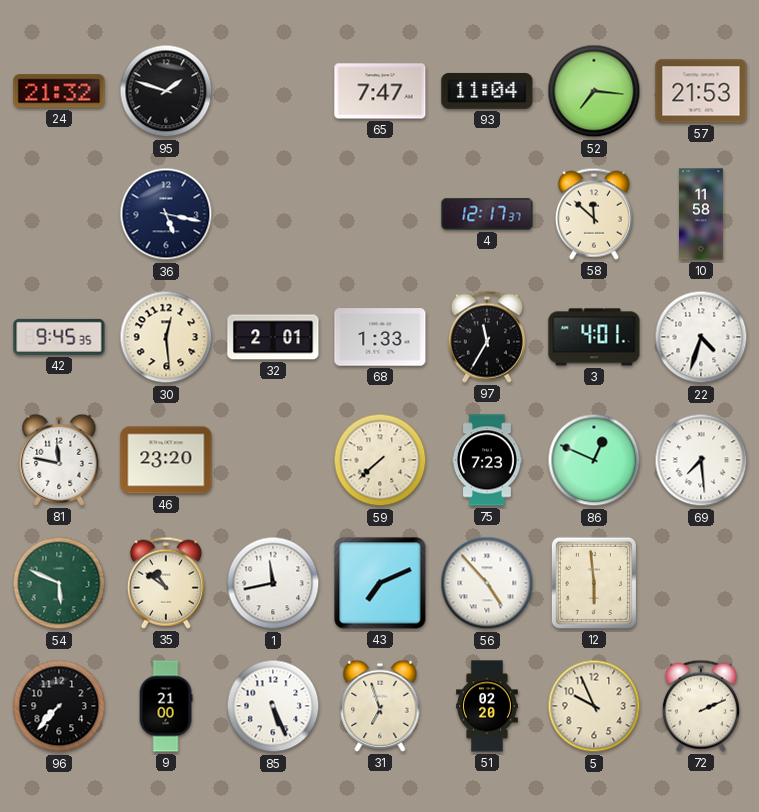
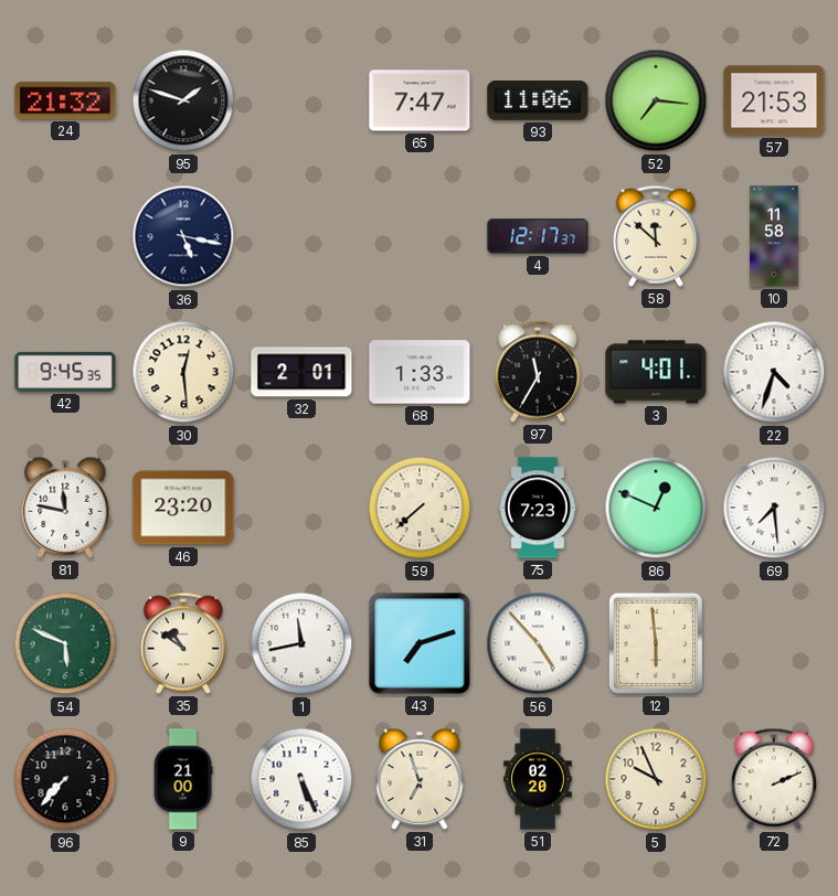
93: 11:04 -> 11:06
43: 7:11 -> 7:12
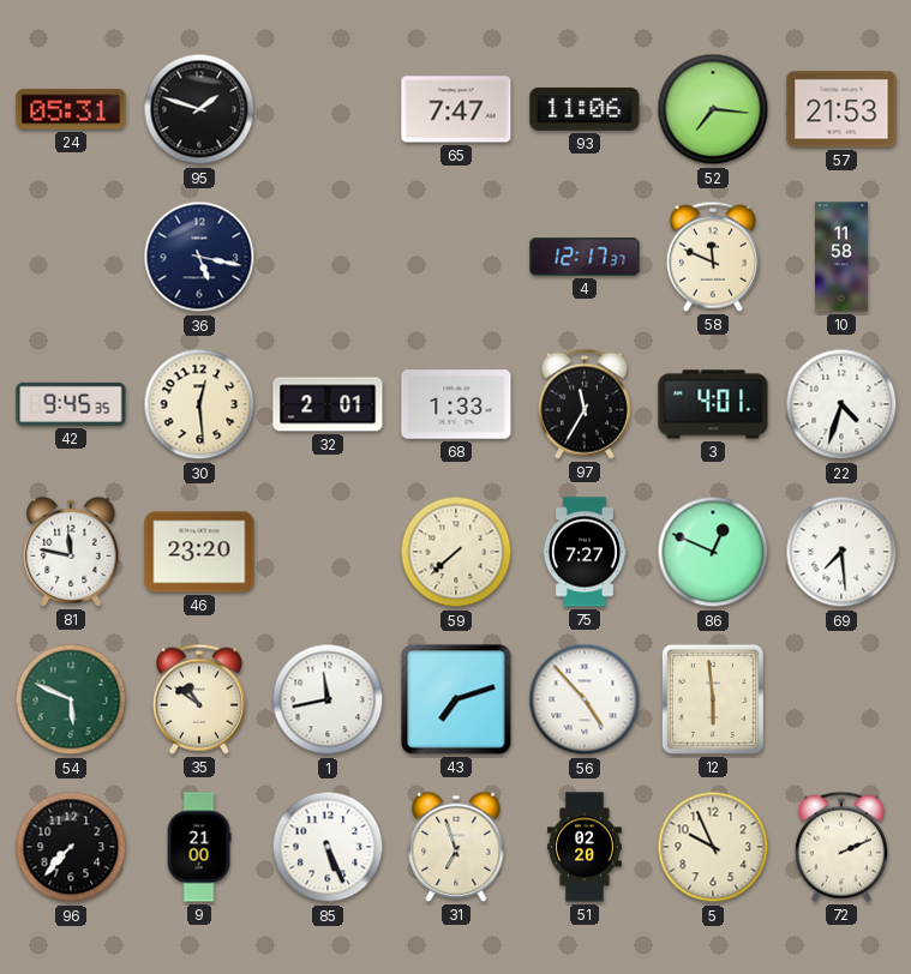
24: 21:32 -> 05:31
58: 11:52 -> 11:49
75: 7:23 -> 7:27
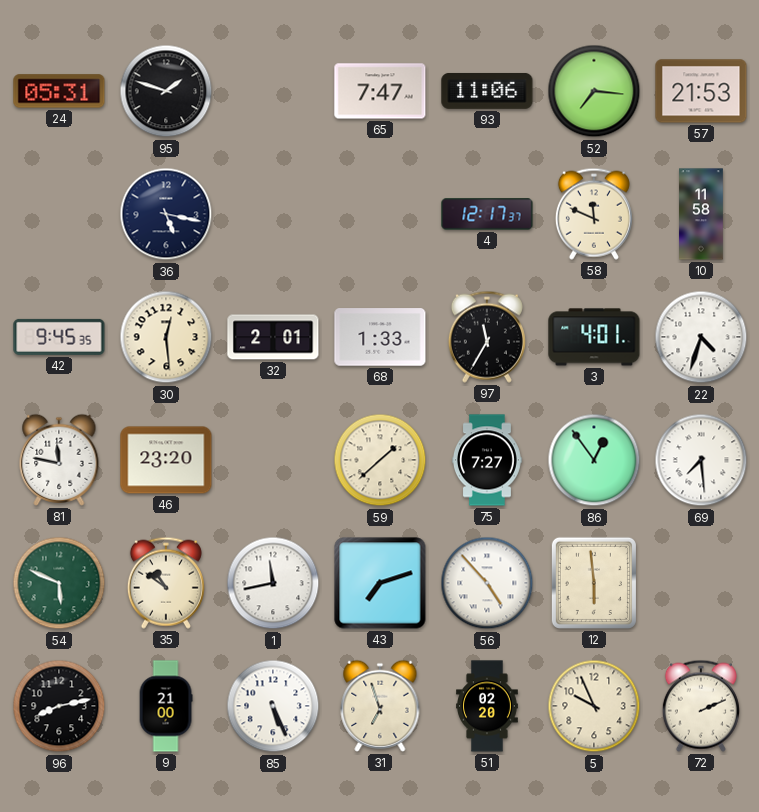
59: 7:38 -> 1:38
86: 12:49 -> 12:54
96: 7:37 -> 8:13
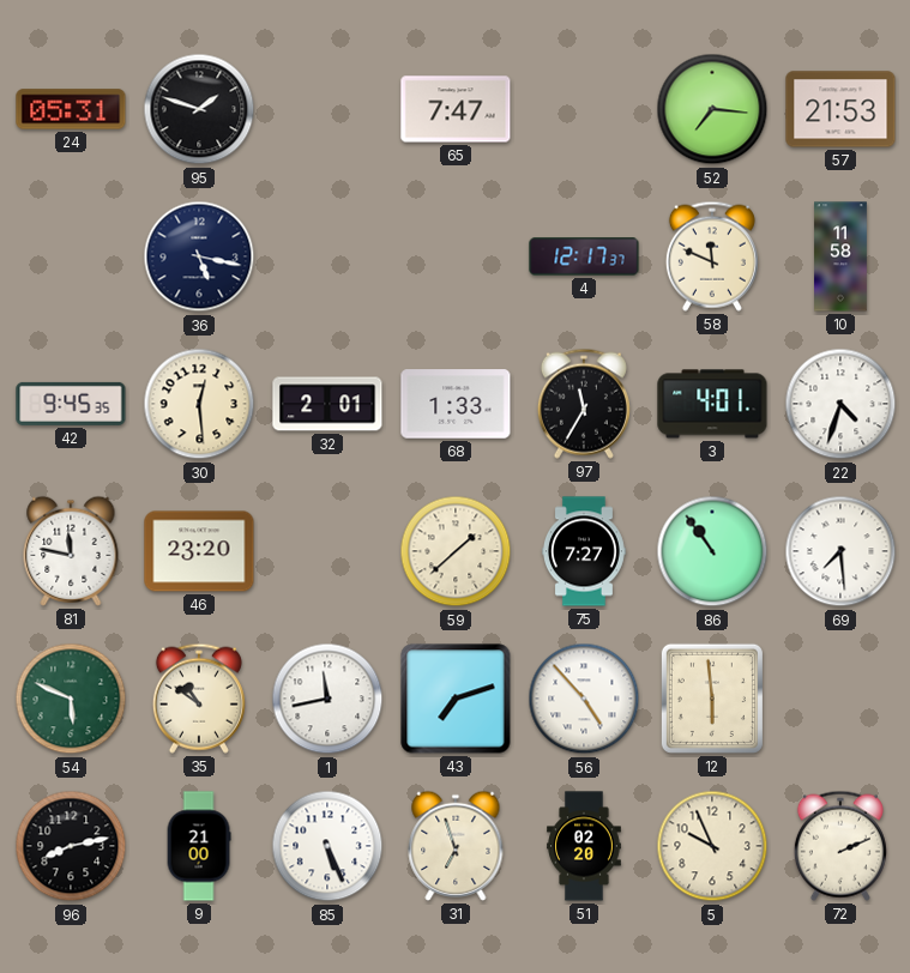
93: 11:06 -> none
86: 12:54 -> 10:54
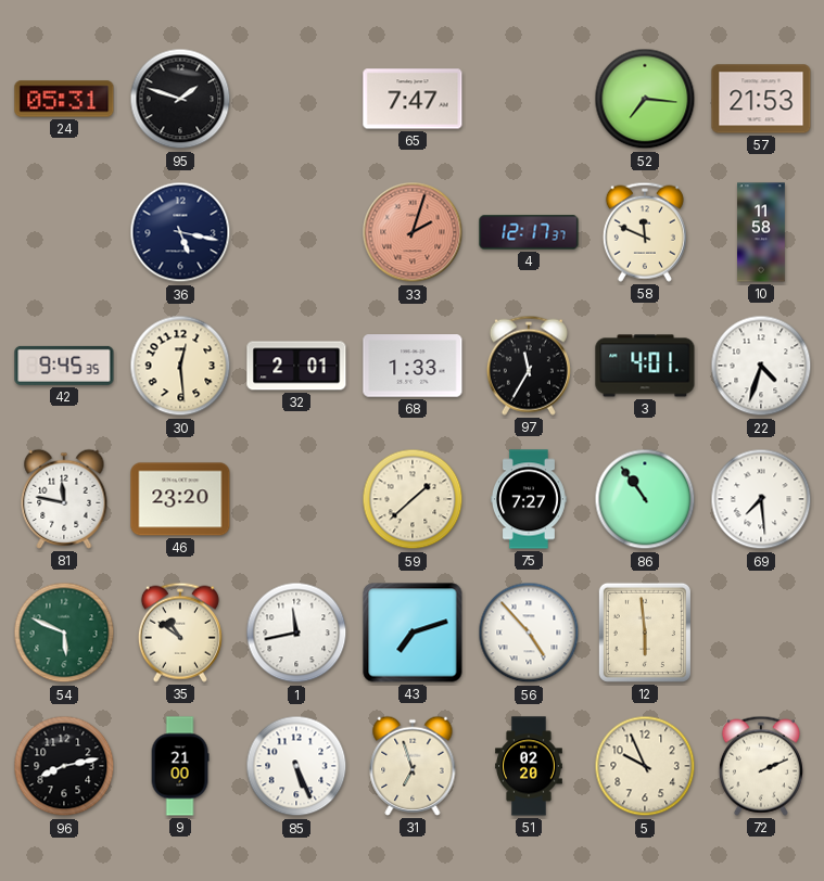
33: none -> 2:03
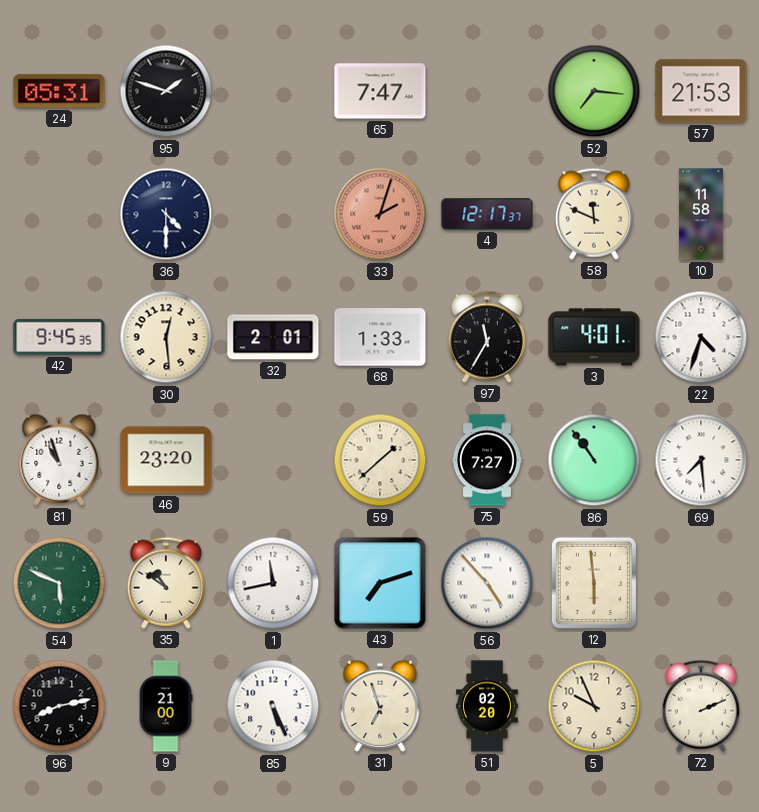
36: 5:17 -> 4:30
81: 11:47 -> 10:57
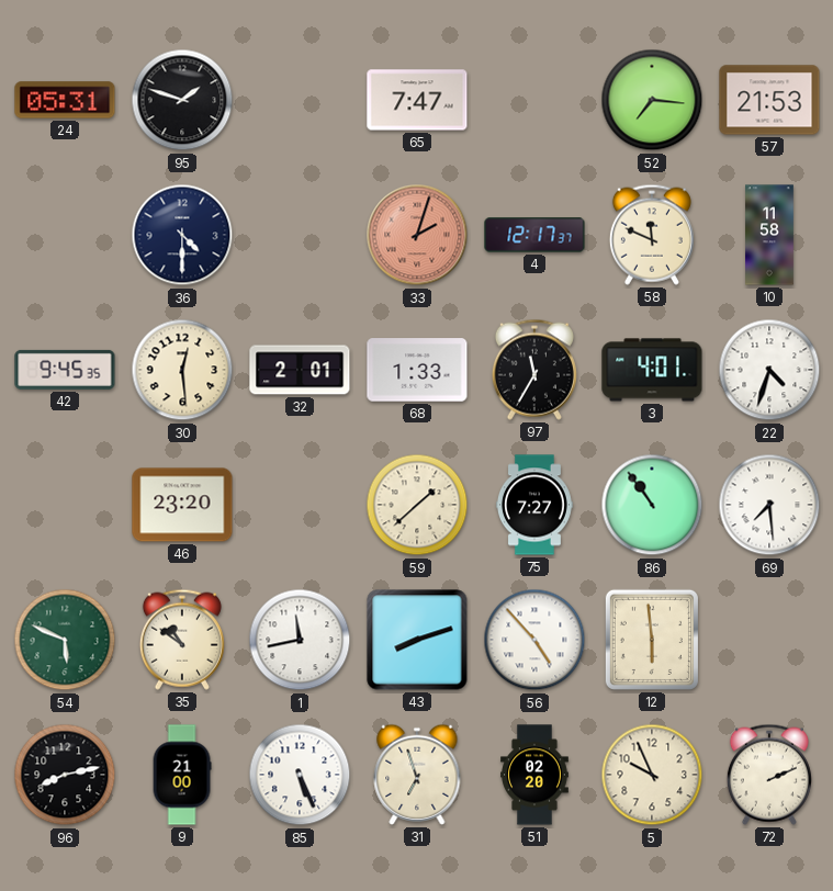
81: 10:57 -> none
43: 7:12 -> 8:12
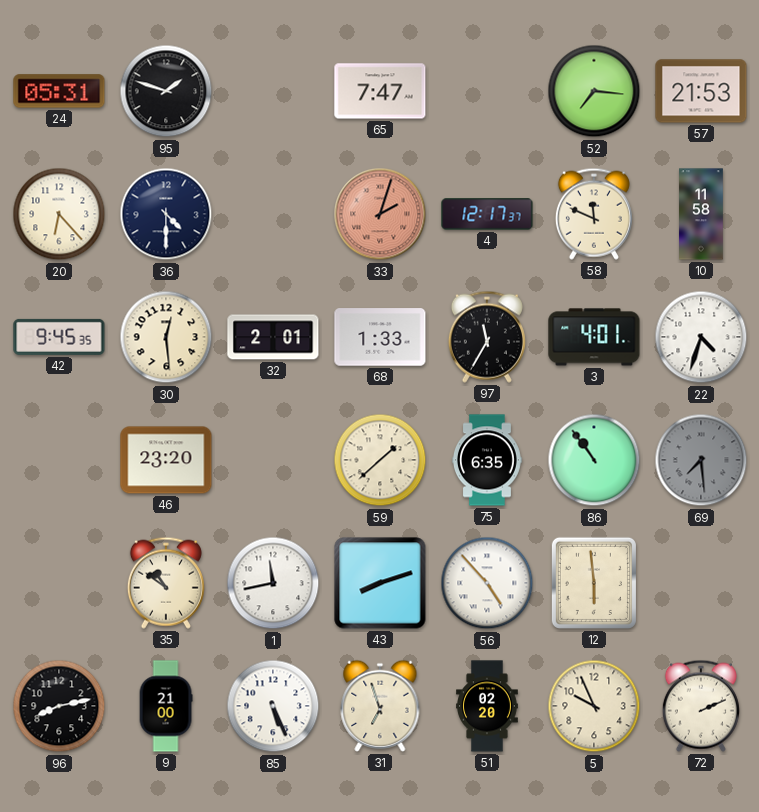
20: none -> 6:23
75: 7:27 -> 6:35
69 dial: white -> grey
54: 5:49 -> none
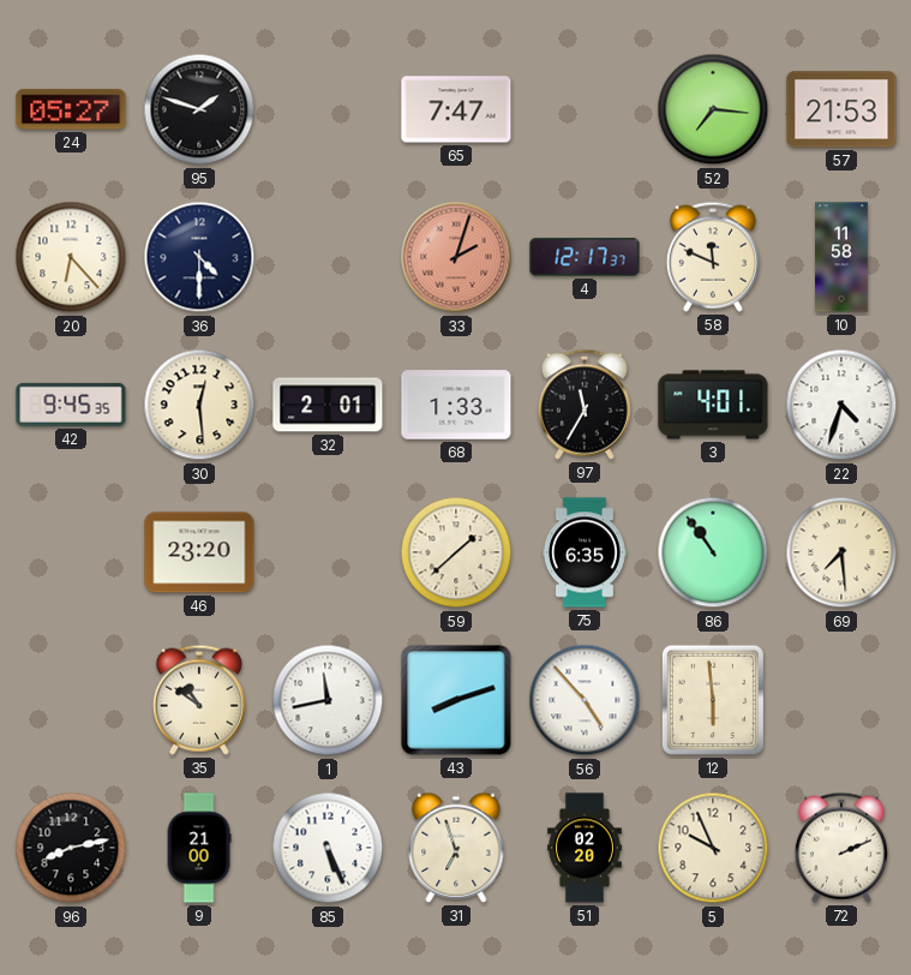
24: 05:31 -> 05:27
69 dial: grey -> cream
